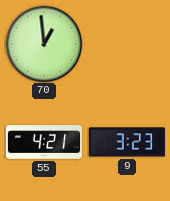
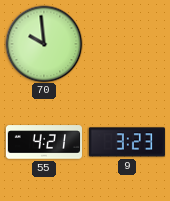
70: 12:59 -> 9:59
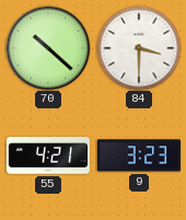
70: 9:59 -> 10:22
84: none -> 3:30
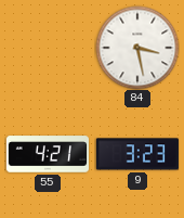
70: 10:22 -> none
84: 3:30 -> 3:28
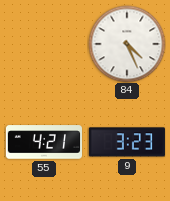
84: 3:28 -> 4:26
